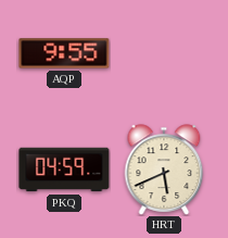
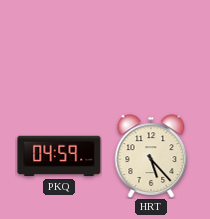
AQP: 9:55 -> none
HRT: 5:41 -> 5:23
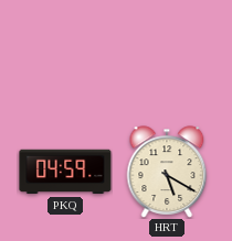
HRT: 5:23 -> 5:20
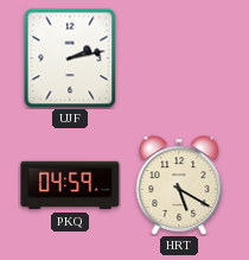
UJF: none -> 2:13
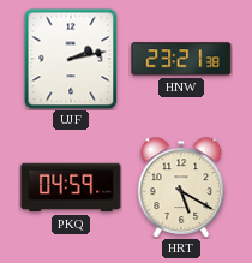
HNW: none -> 23:21
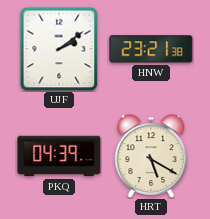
UJF: 2:13 -> 2:09
PKQ: 04:59 -> 04:39
